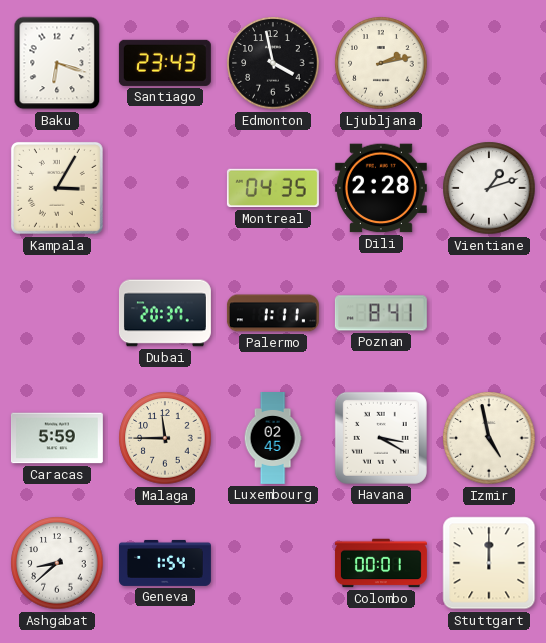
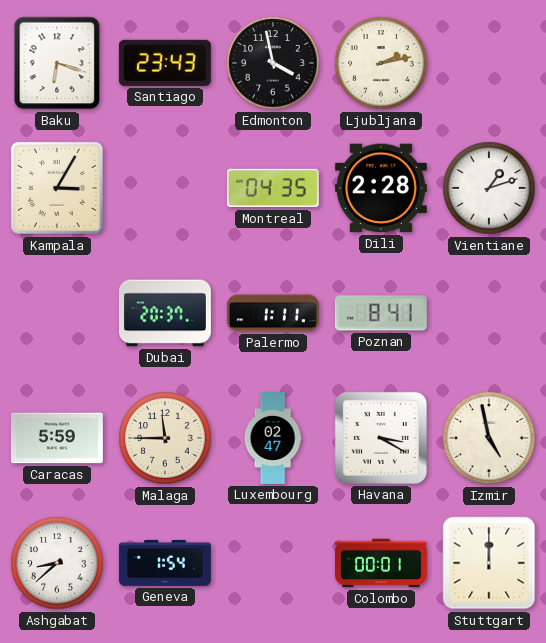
Luxembourg: 02:45 -> 02:47
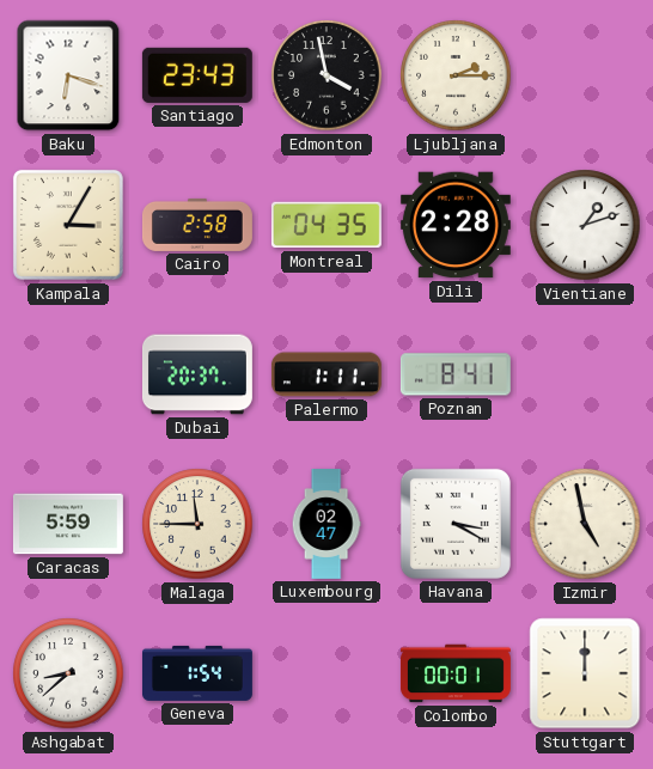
Ljubljana: 2:13 -> 2:15
Cairo: none -> 2:58
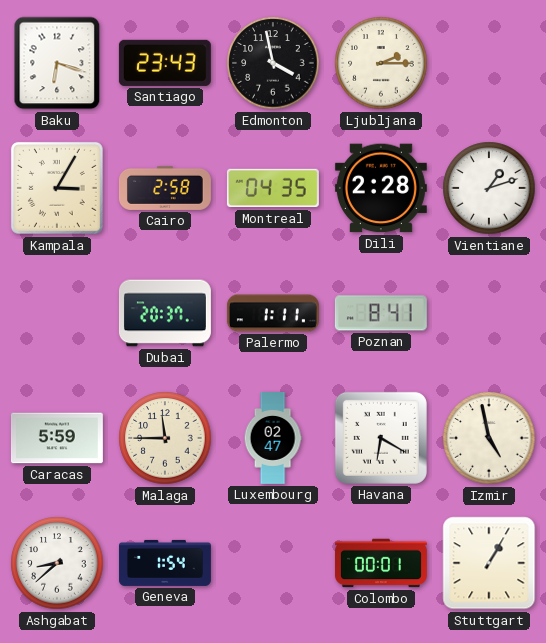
Havana: 3:20 -> 6:20
Stuttgart: 12:00 -> 1:05
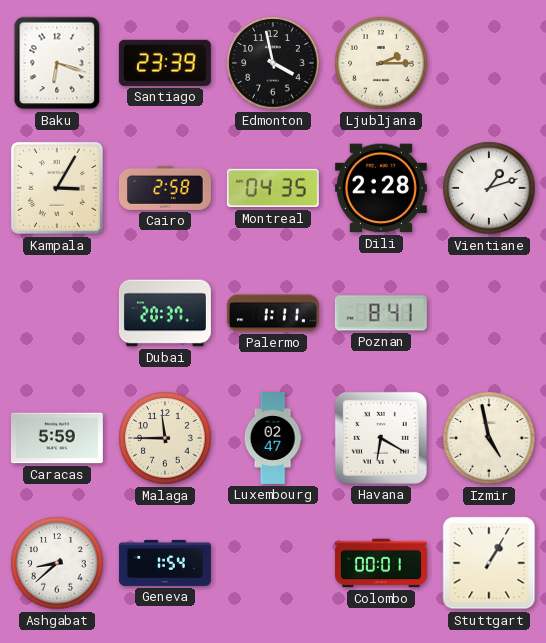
Santiago: 23:43 -> 23:39
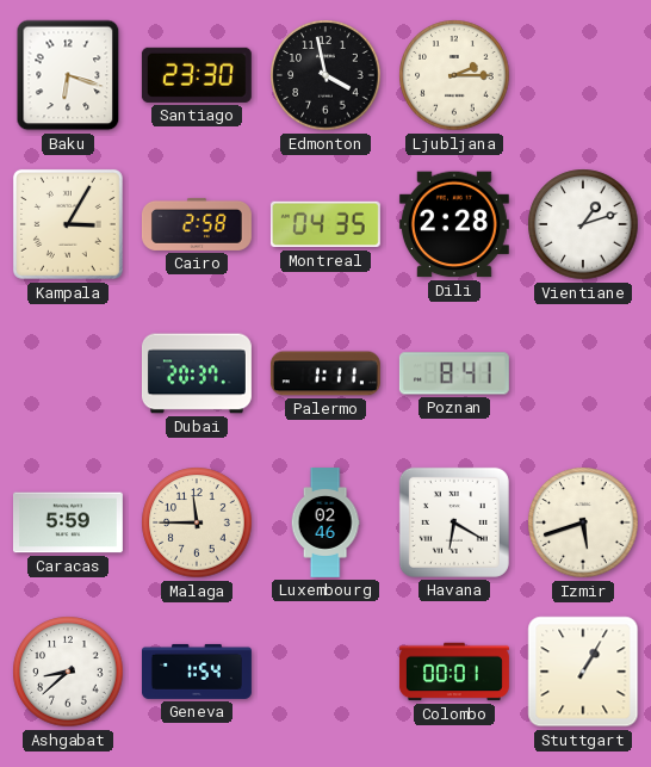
Santiago: 23:39 -> 23:30
Luxembourg: 02:47 -> 02:46
Izmir: 4:58 -> 5:42
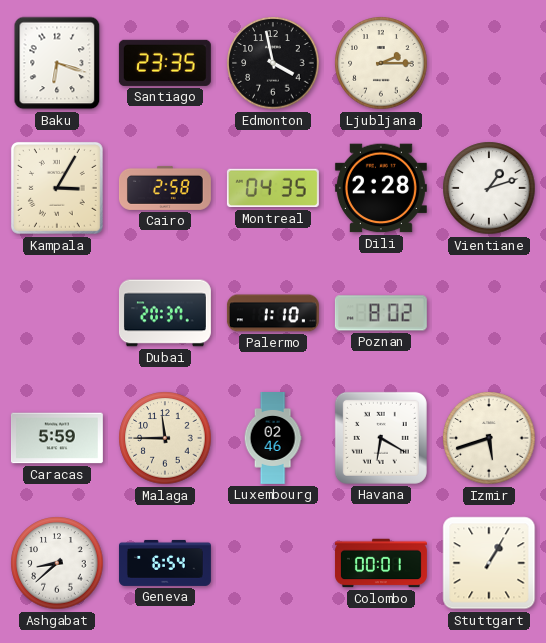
Santiago: 23:30 -> 23:35
Palermo: 1:11 -> 1:10
Poznan: 8:41 -> 8:02
Geneva: 1:54 -> 6:54
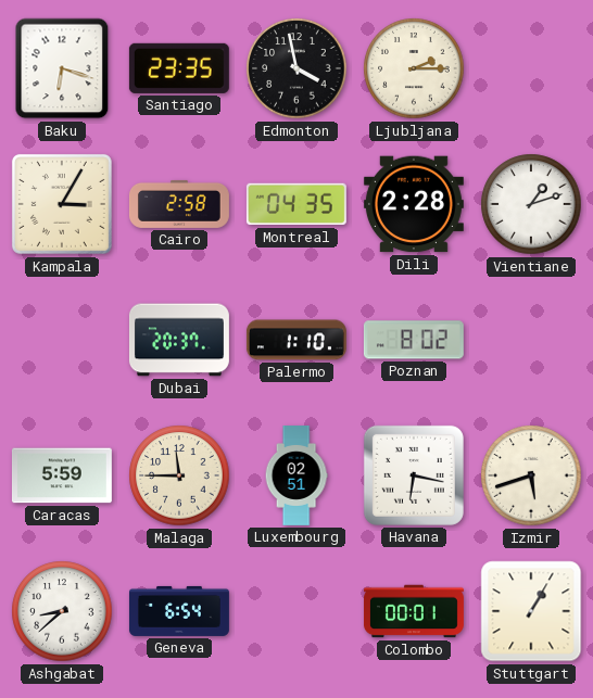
Luxembourg: 02:46 -> 02:51
Havana: 6:20 -> 6:17
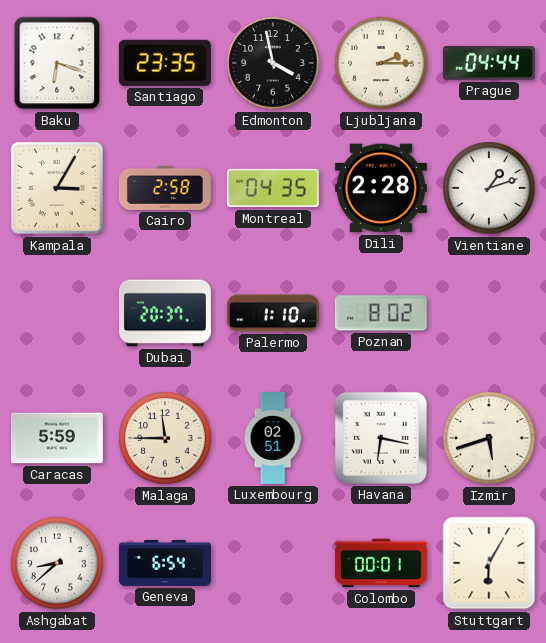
Prague: none -> 04:44
Stuttgart: 1:05 -> 6:05
